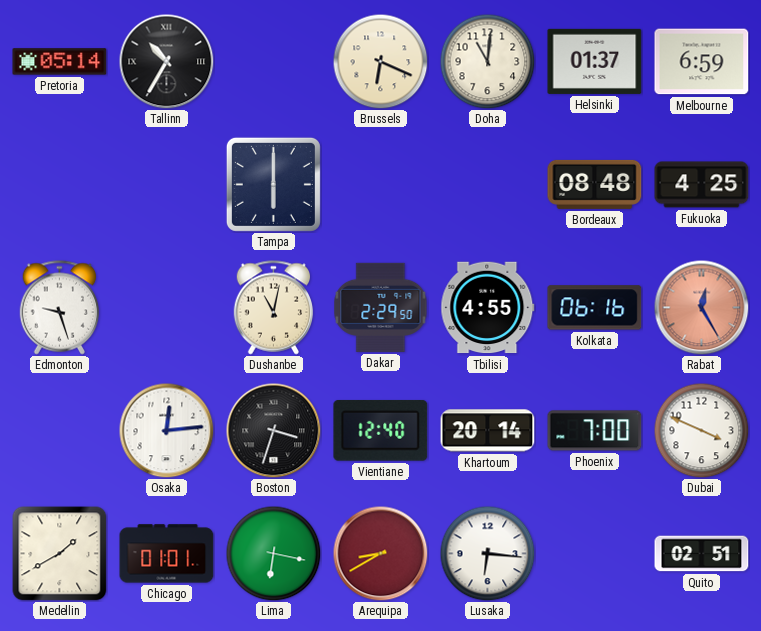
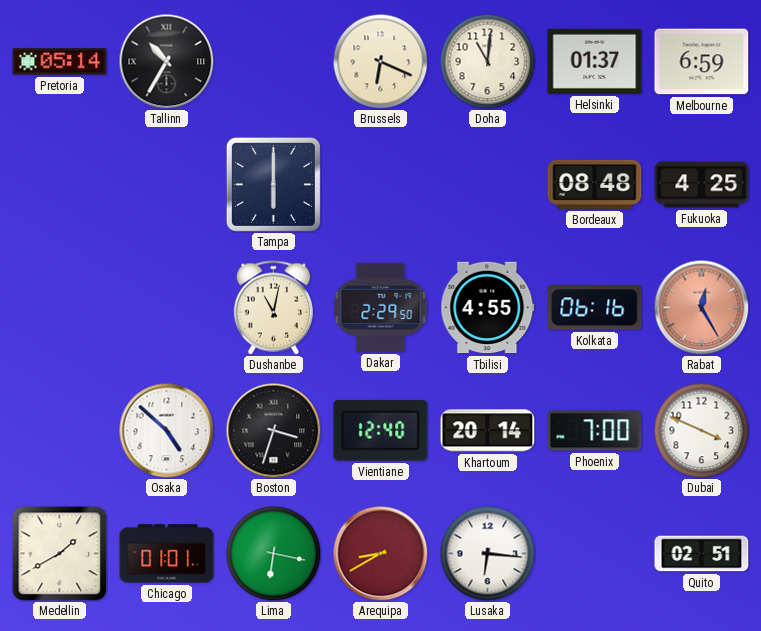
Edmonton: 9:27 -> none
Osaka: 12:14 -> 4:52
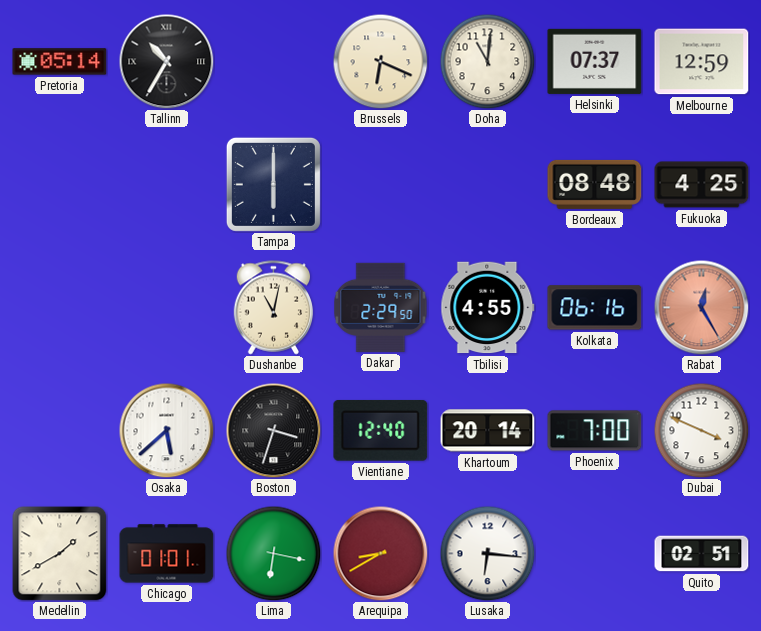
Helsinki: 01:37 -> 07:37
Melbourne: 6:59 -> 12:59
Osaka: 4:52 -> 5:38
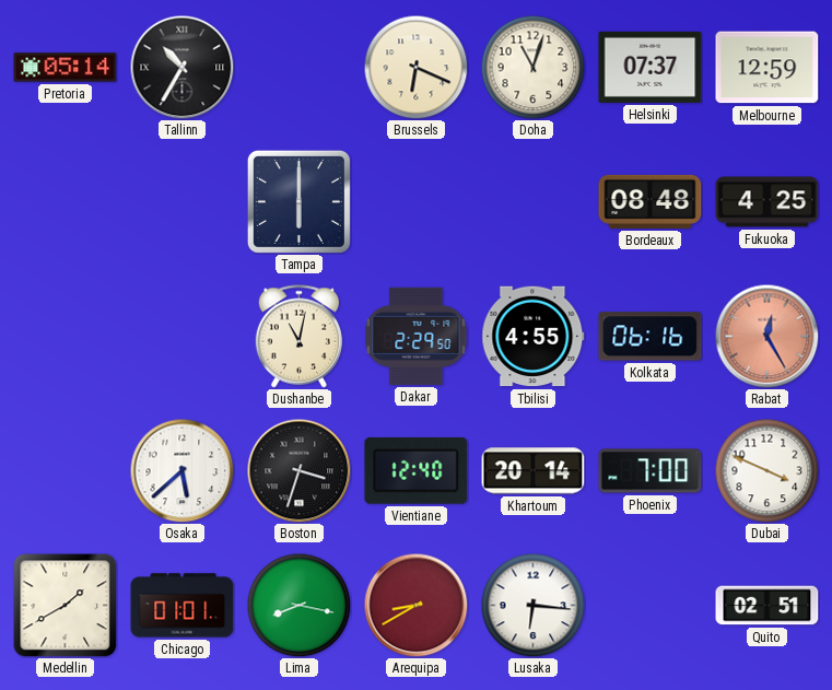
Doha: 11:01 -> 11:03
Lima: 6:17 -> 8:17
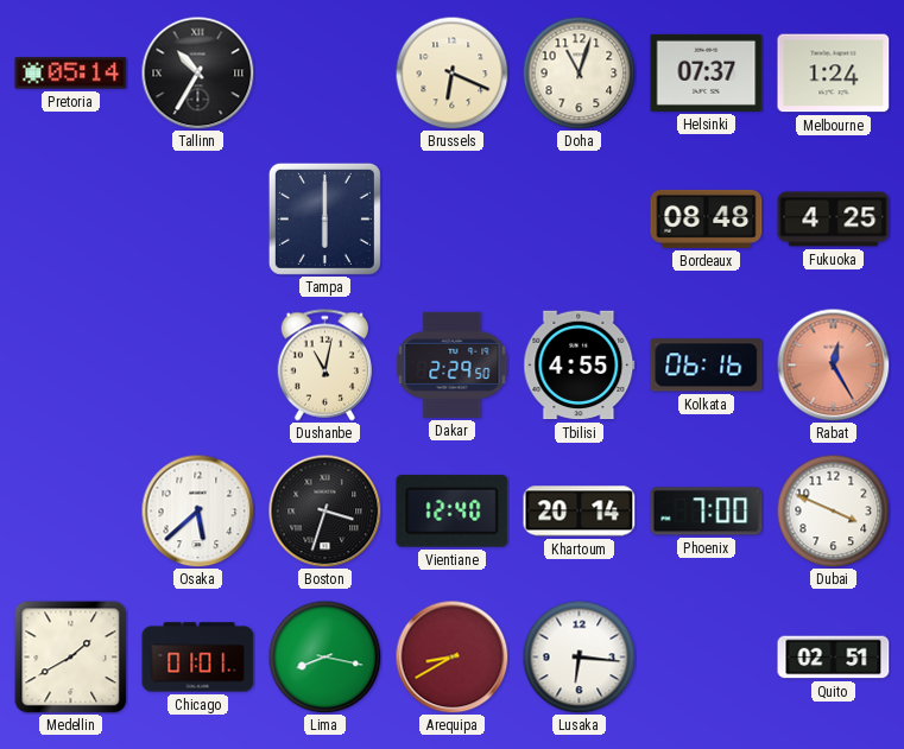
Melbourne: 12:59 -> 1:24
